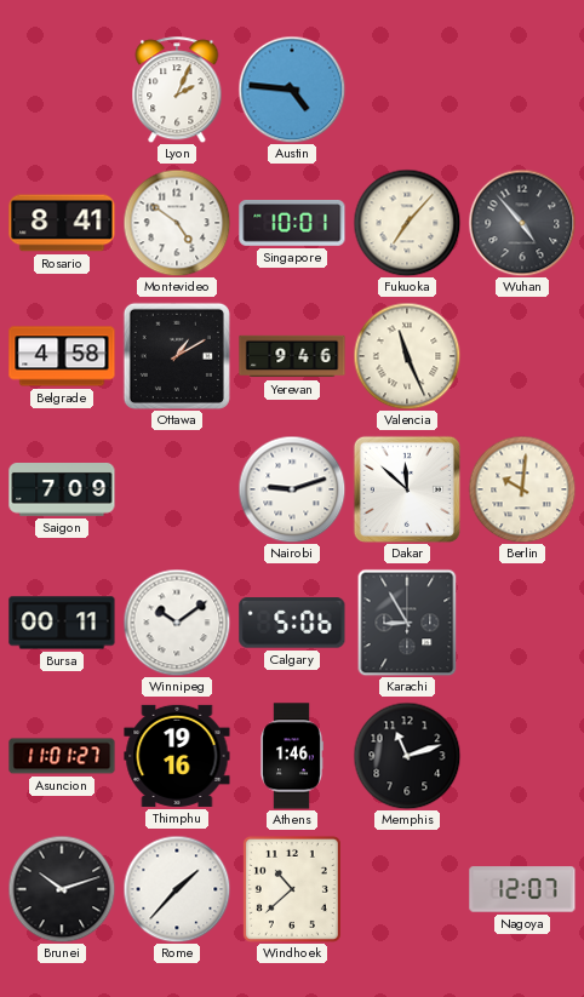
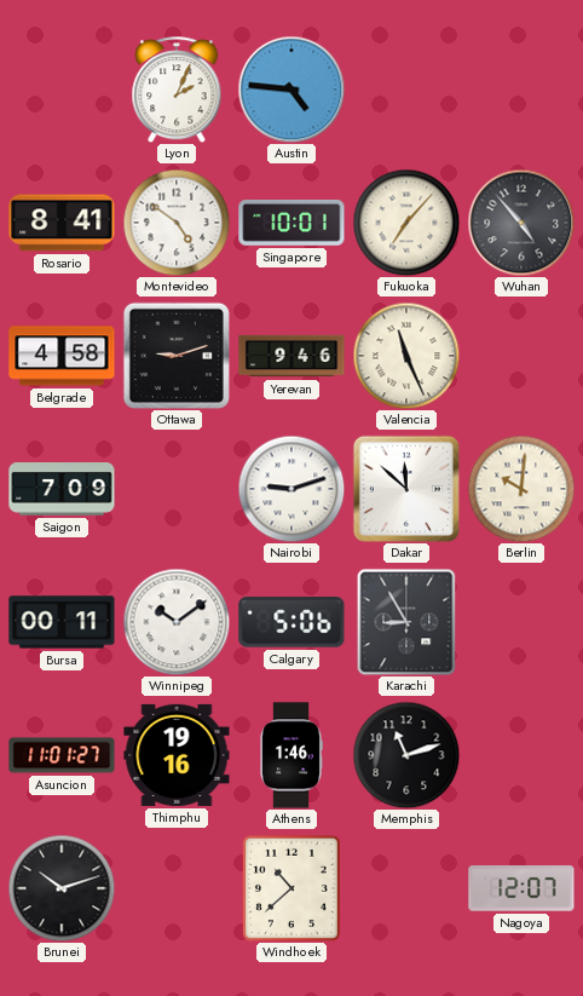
Ottawa: 1:10 -> 9:12
Rome: 1:37 -> none
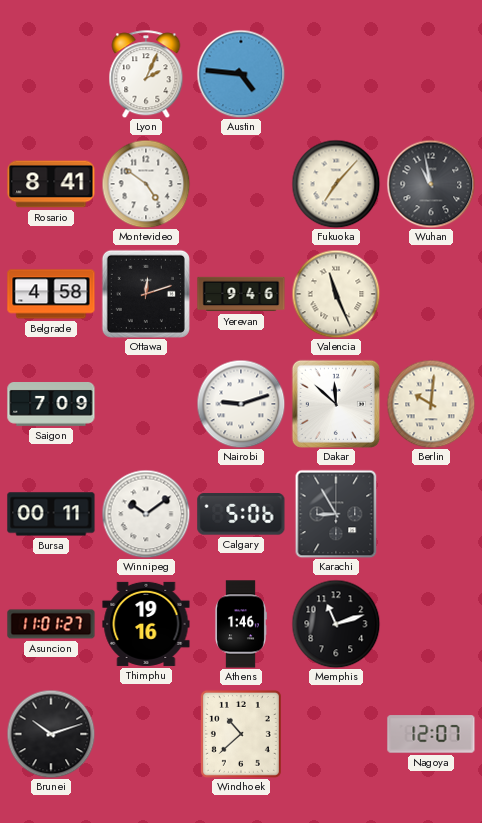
Singapore: 10:01 -> none
Wuhan: 4:53 -> 10:58
Ottawa: 9:12 -> 12:12
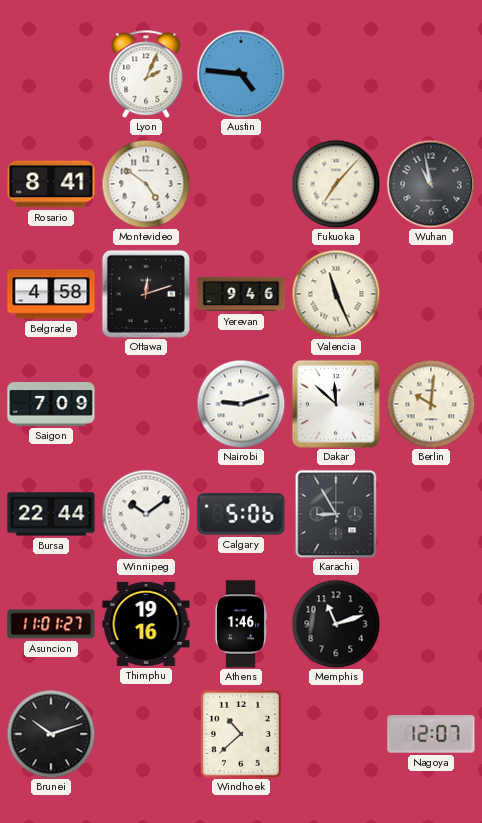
Bursa: 00:11 -> 22:44
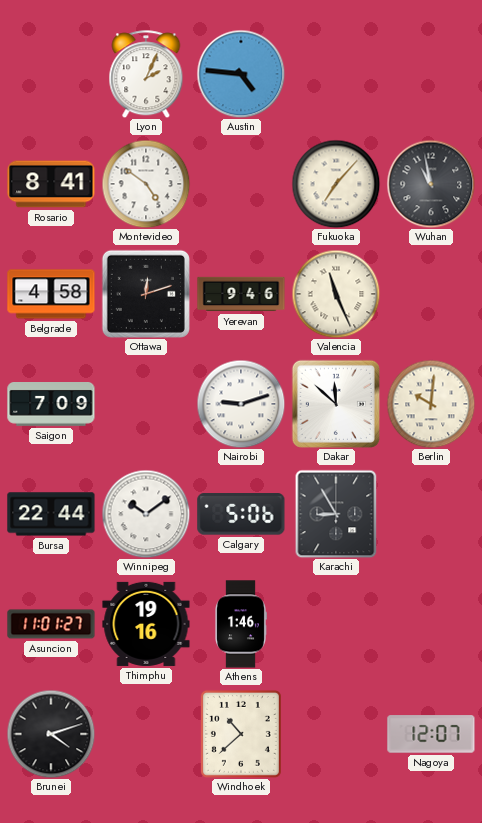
Memphis: 11:12 -> none
Brunei: 10:12 -> 4:12
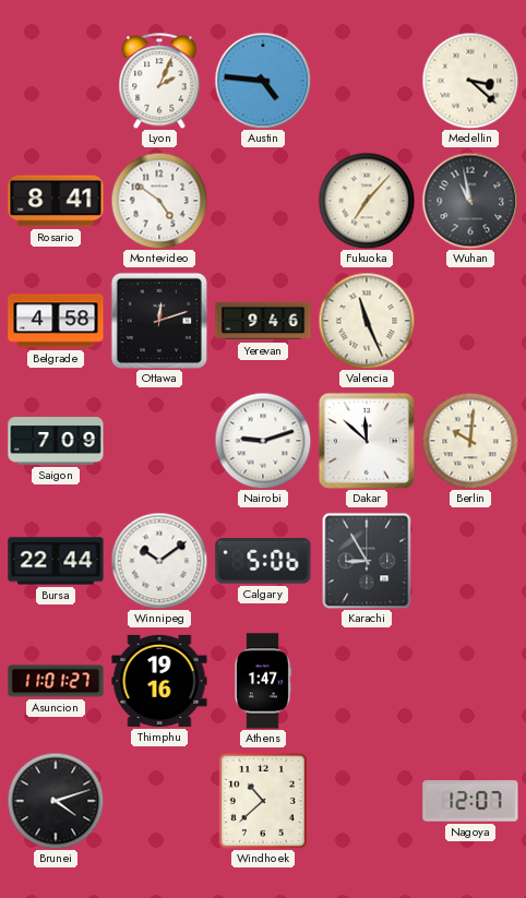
Medellin: none -> 3:22
Athens: 1:46 -> 1:47
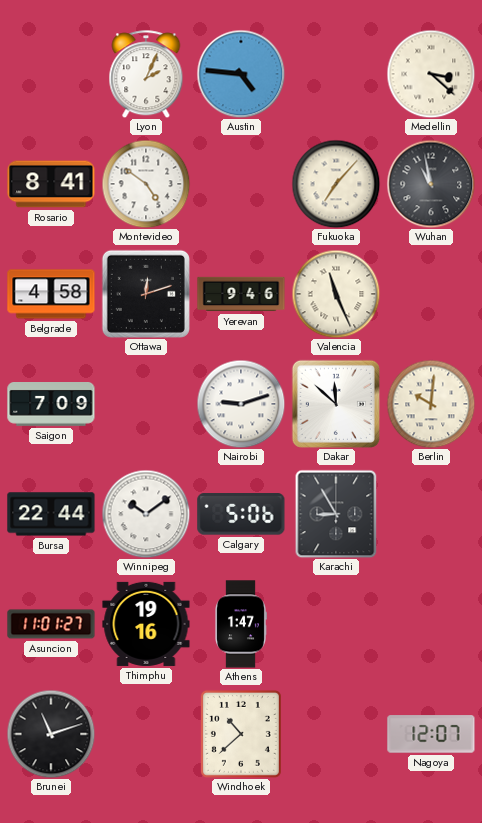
Brunei: 4:12 -> 11:12
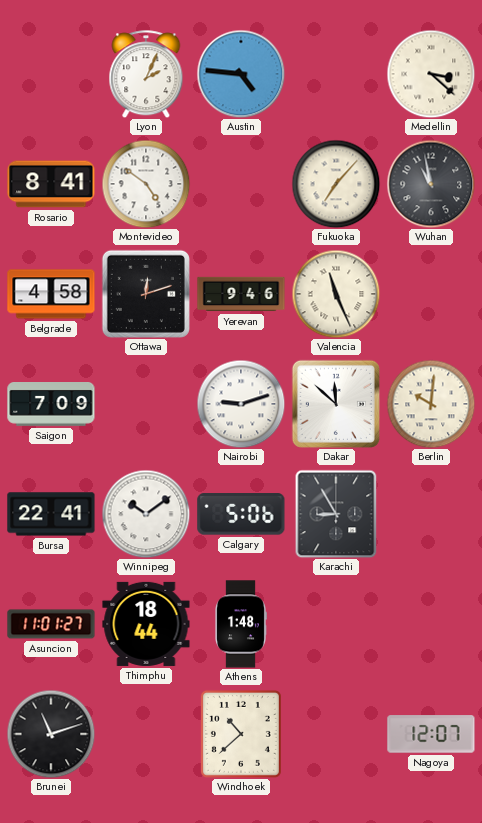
Bursa: 22:44 -> 22:41
Thimphu: 19:16 -> 18:44
Athens: 1:47 -> 1:48
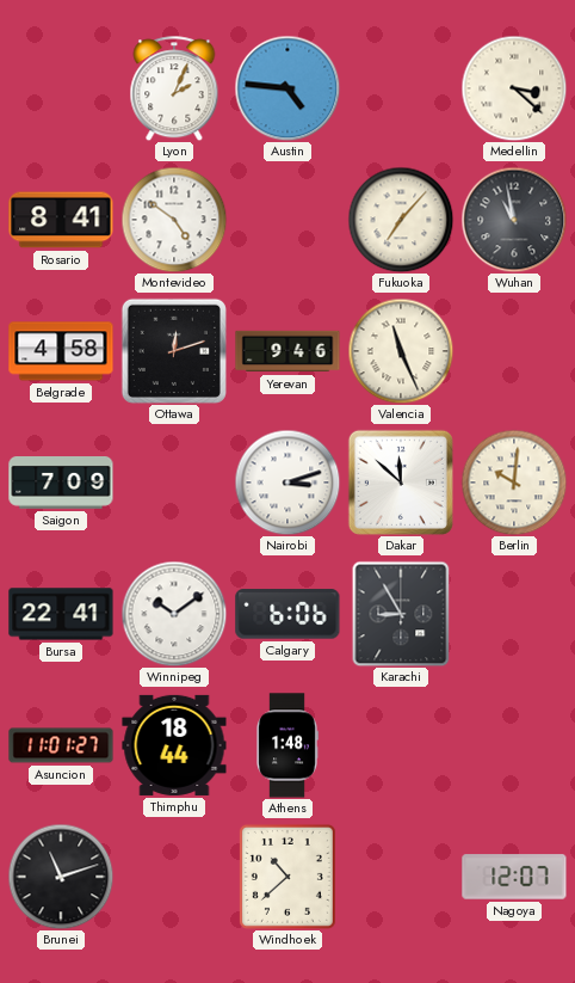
Nairobi: 9:12 -> 3:12
Calgary: 5:06 -> 6:06
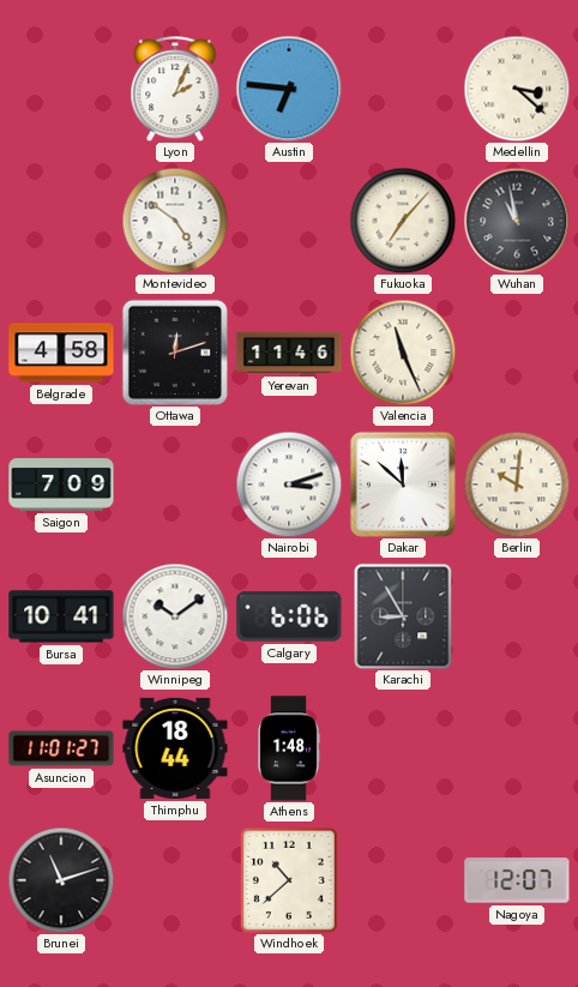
Austin: 4:46 -> 6:46
Rosario: 8:41 -> none
Yerevan: 9:46 -> 11:46
Bursa: 22:41 -> 10:41
